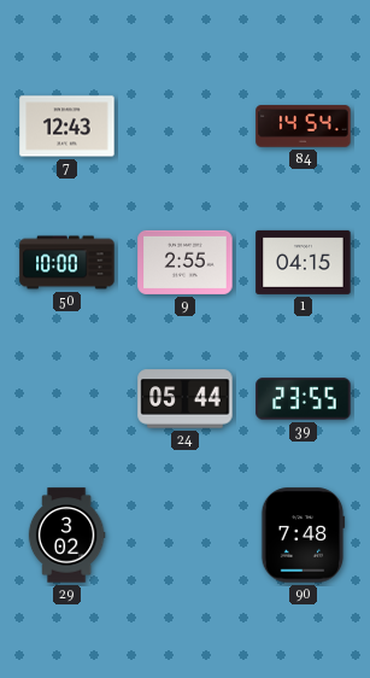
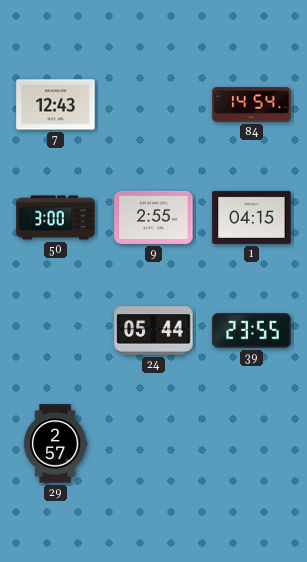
50: 10:00 -> 3:00
29: 3:02 -> 2:57
90: 7:48 -> none
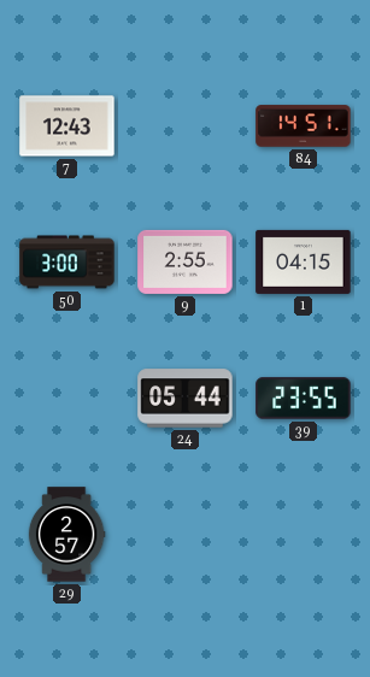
84: 14:54 -> 14:51
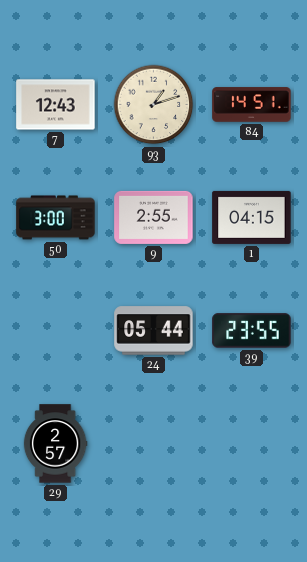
93: none -> 1:12
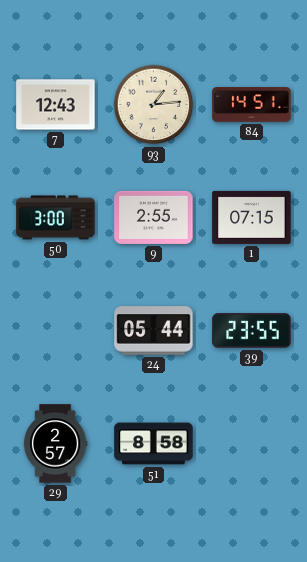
93: 1:12 -> 1:14
1: 04:15 -> 07:15
51: none -> 8:58
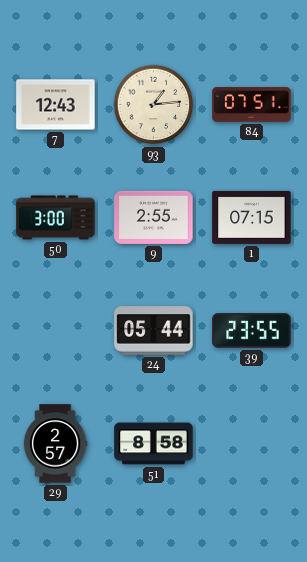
84: 14:51 -> 07:51
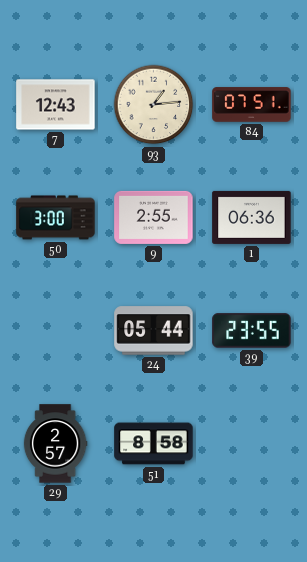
1: 07:15 -> 06:36
